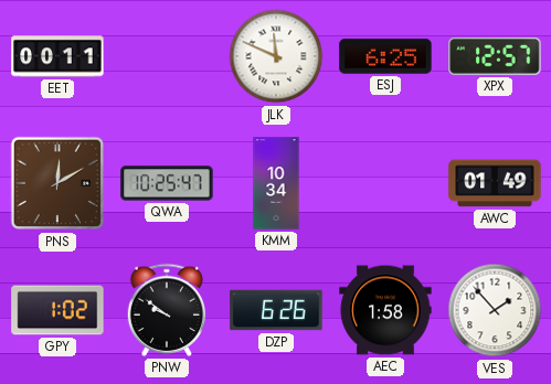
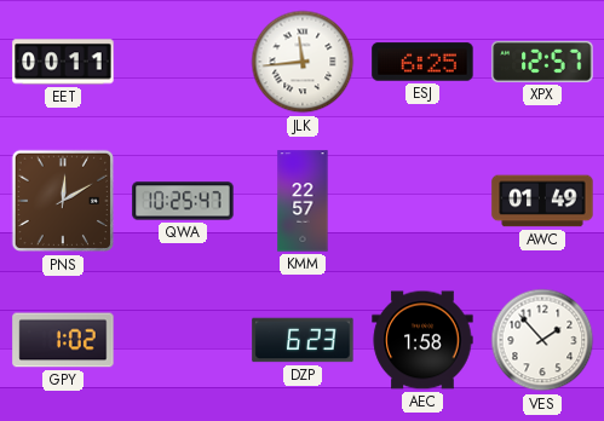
JLK: 11:49 -> 11:44
KMM: 10:34 -> 22:57
PNW: 9:51 -> none
DZP: 6:26 -> 6:23
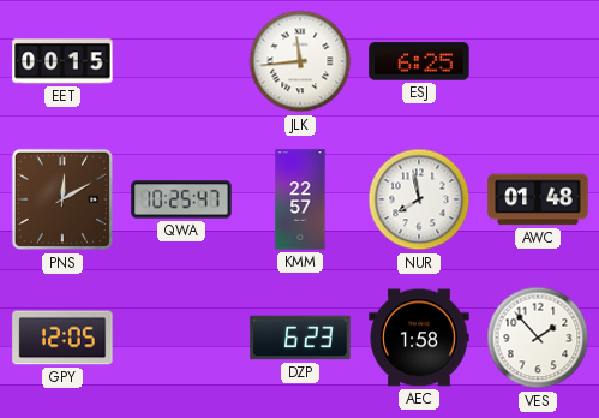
EET: 00:11 -> 00:15
XPX: 12:57 -> none
NUR: none -> 7:58
AWC: 01:49 -> 01:48
GPY: 1:02 -> 12:05
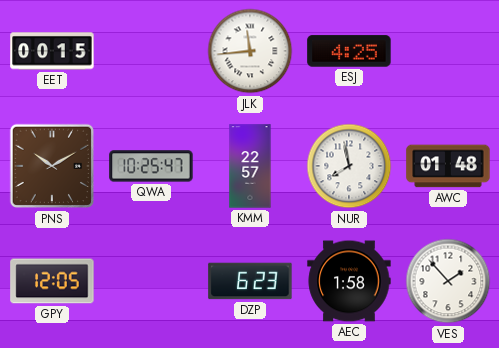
ESJ: 6:25 -> 4:25
PNS: 12:10 -> 10:10
